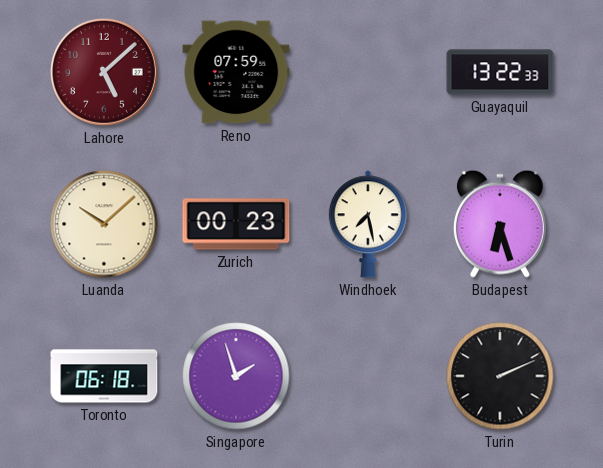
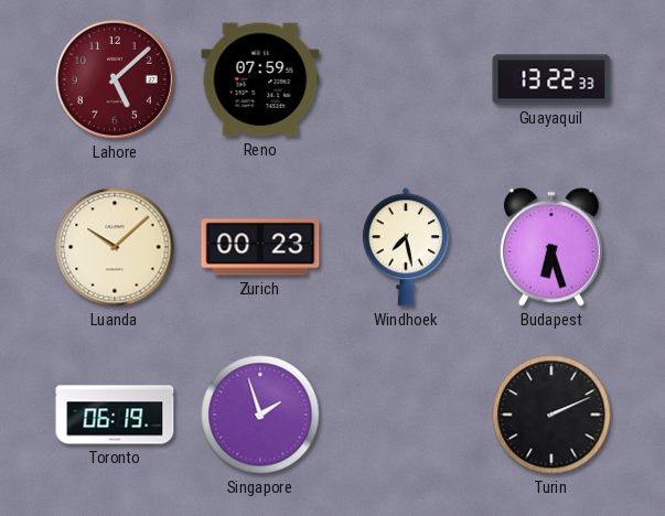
Toronto: 06:18 -> 06:19
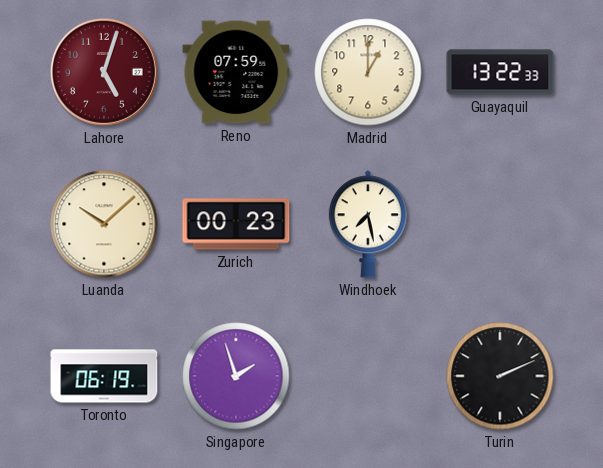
Lahore: 5:08 -> 5:03
Madrid: none -> 1:00
Budapest: 6:27 -> none
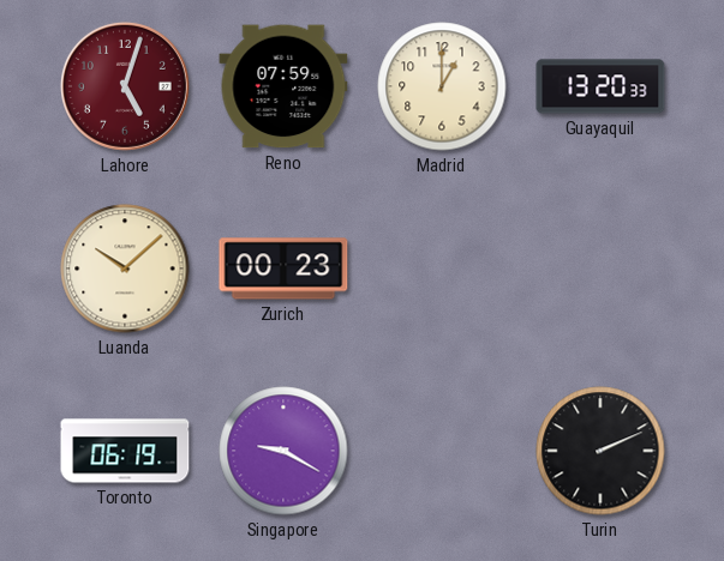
Guayaquil: 13:22 -> 13:20
Windhoek: 7:28 -> none
Singapore: 1:57 -> 9:20
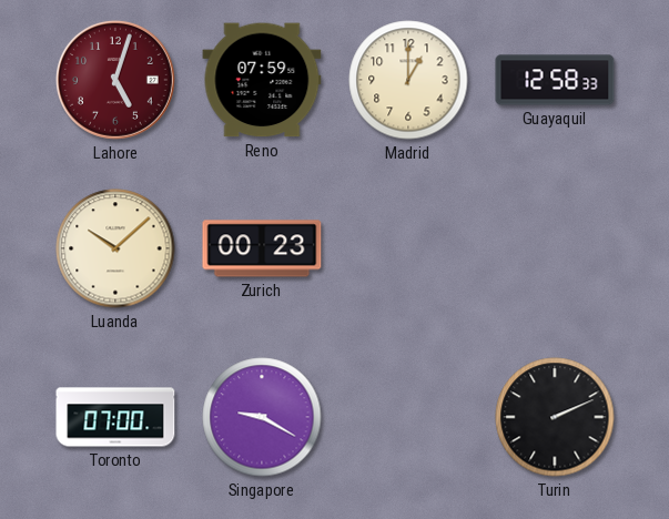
Guayaquil: 13:20 -> 12:58
Toronto: 06:19 -> 07:00
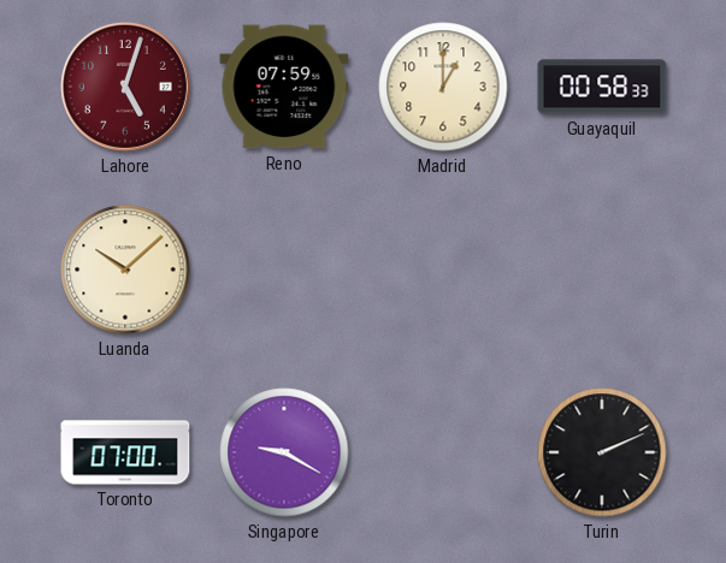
Guayaquil: 12:58 -> 00:58
Zurich: 00:23 -> none
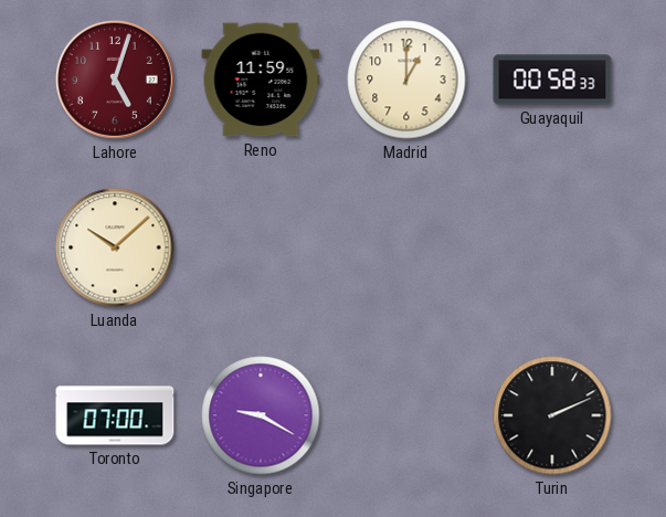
Reno: 07:59 -> 11:59
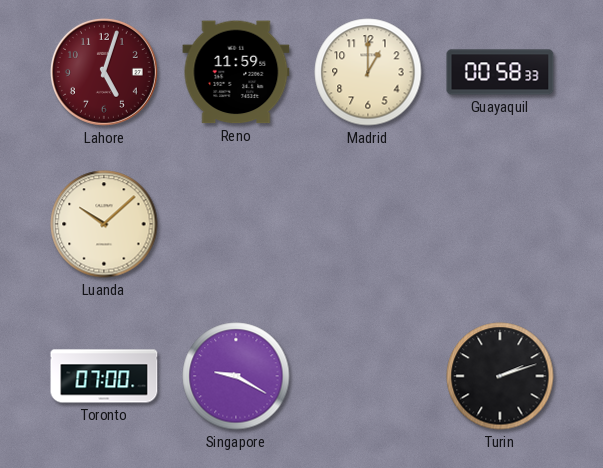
Turin: 2:11 -> 2:12
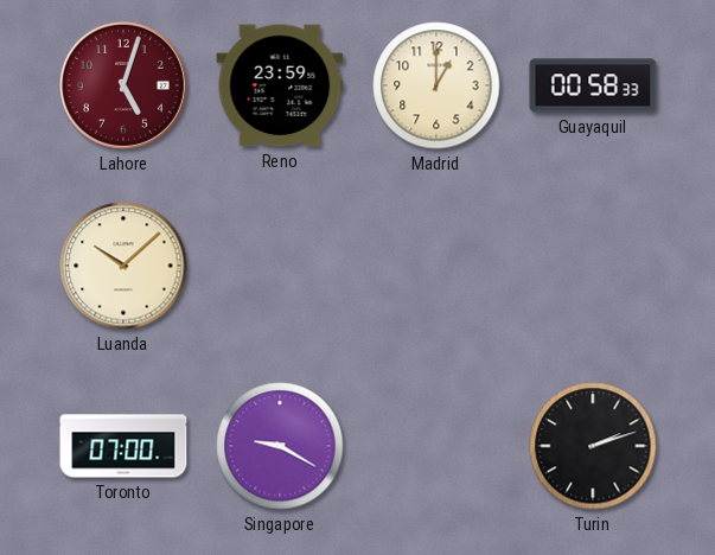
Reno: 11:59 -> 23:59
